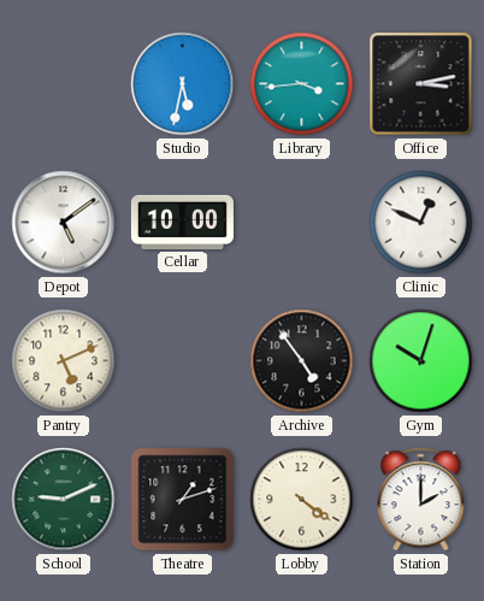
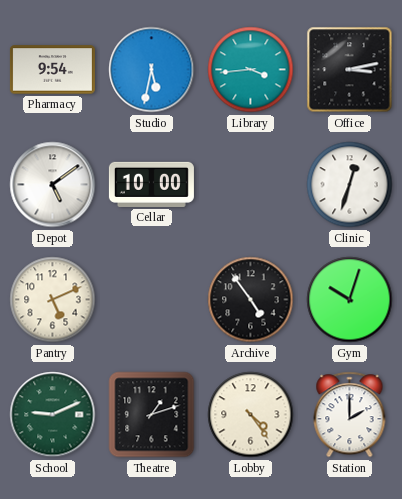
Pharmacy: none -> 9:54
Clinic: 12:49 -> 12:33
Lobby: 4:21 -> 4:24
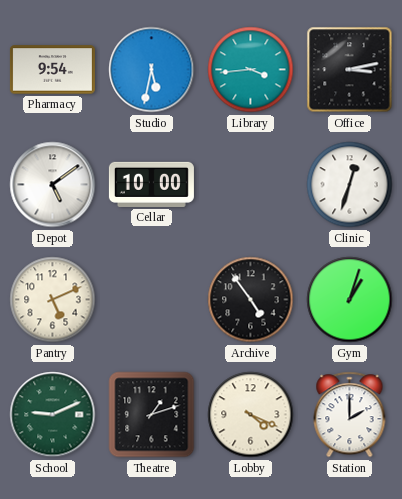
Gym: 10:03 -> 1:03
Lobby: 4:24 -> 4:19
